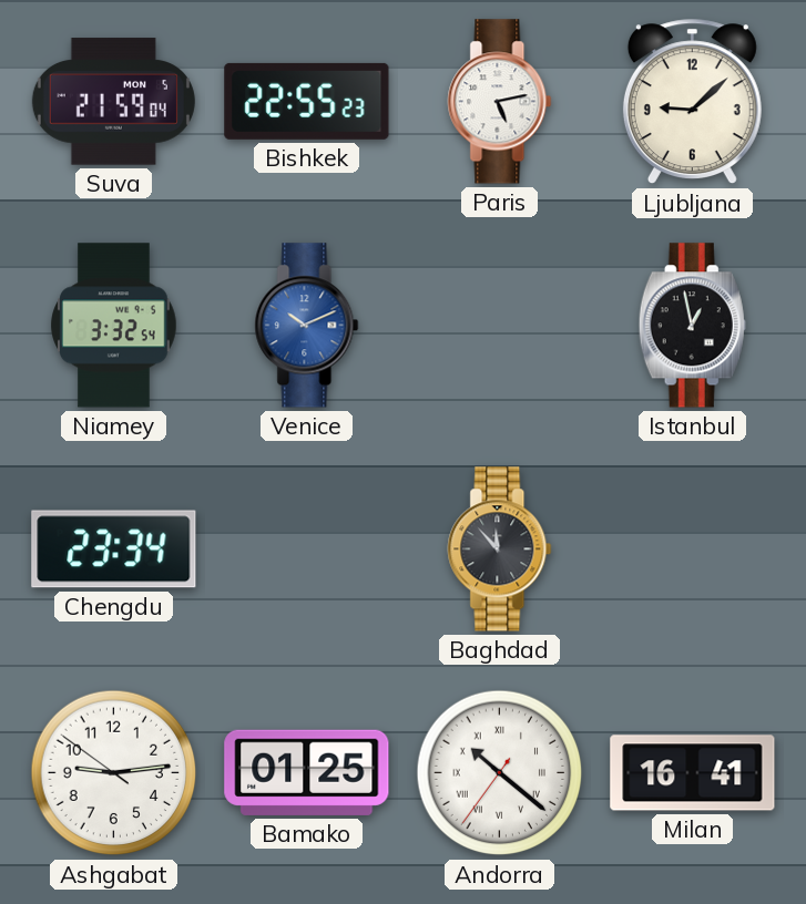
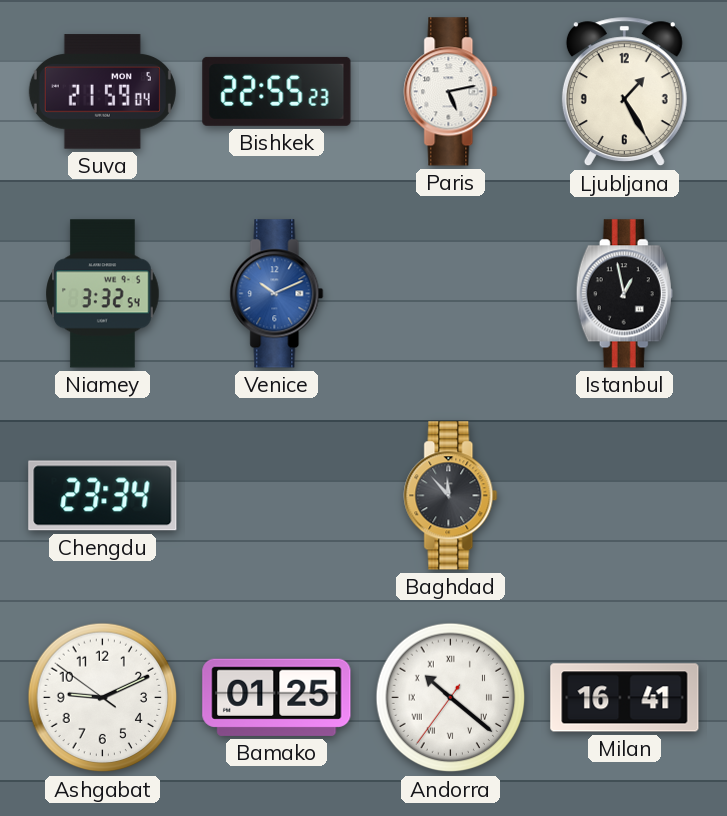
Ljubljana: 9:08 -> 1:25
Ashgabat: 9:13 -> 9:10
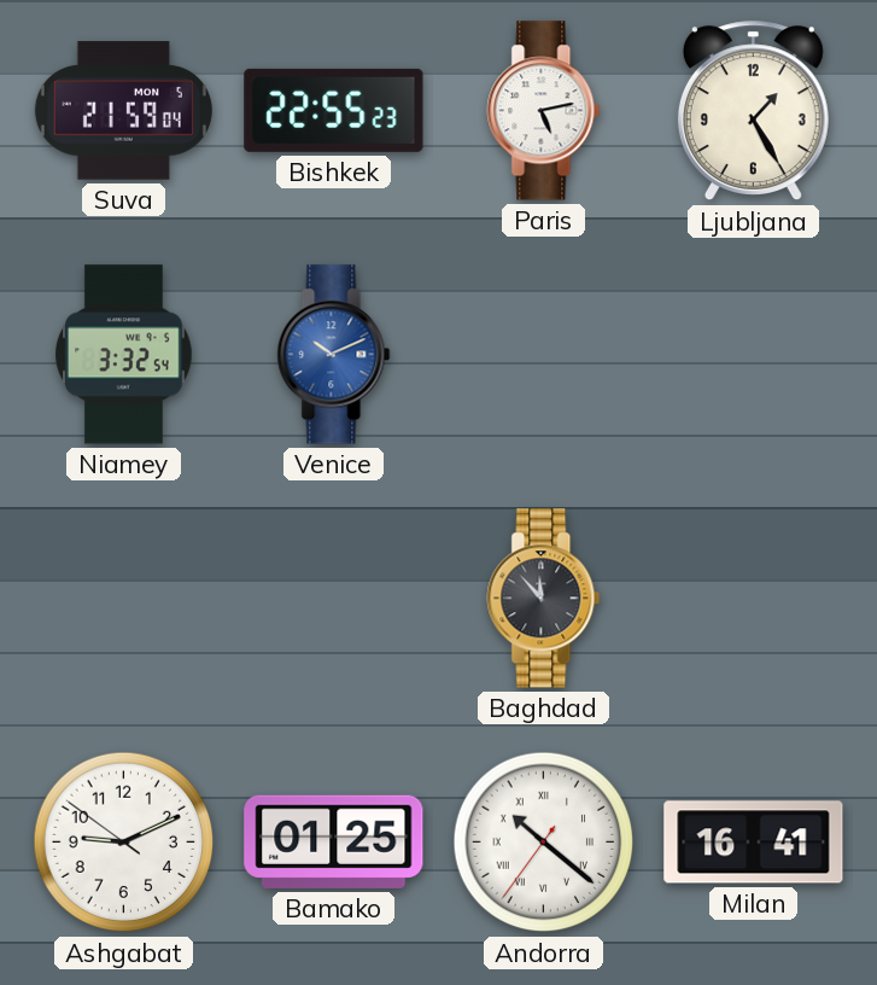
Istanbul: 12:58 -> none
Chengdu: 23:34 -> none
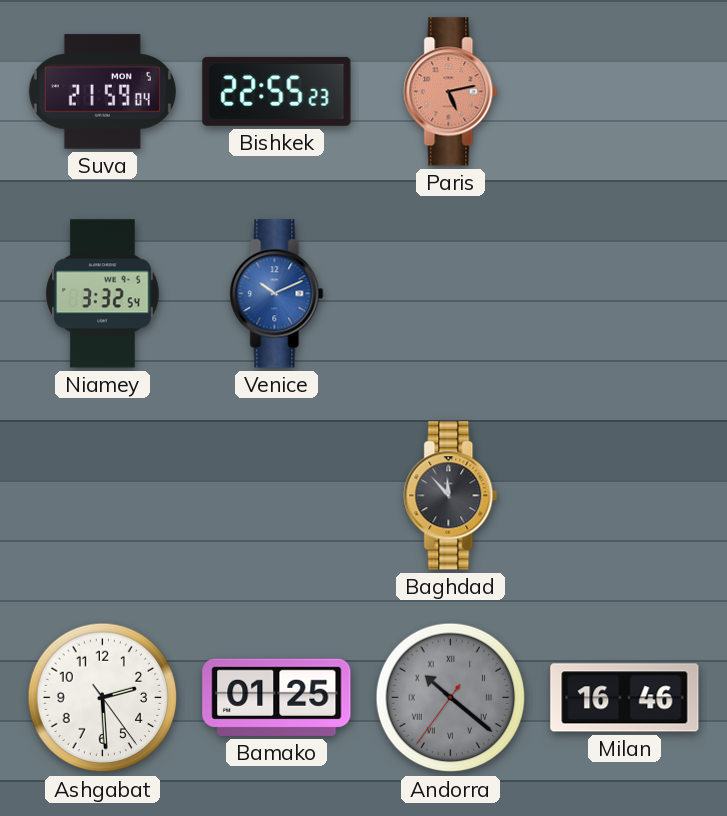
Paris dial: white -> salmon
Ljubljana: 1:25 -> none
Ashgabat: 9:10 -> 2:29
Andorra dial: white -> grey
Milan: 16:41 -> 16:46
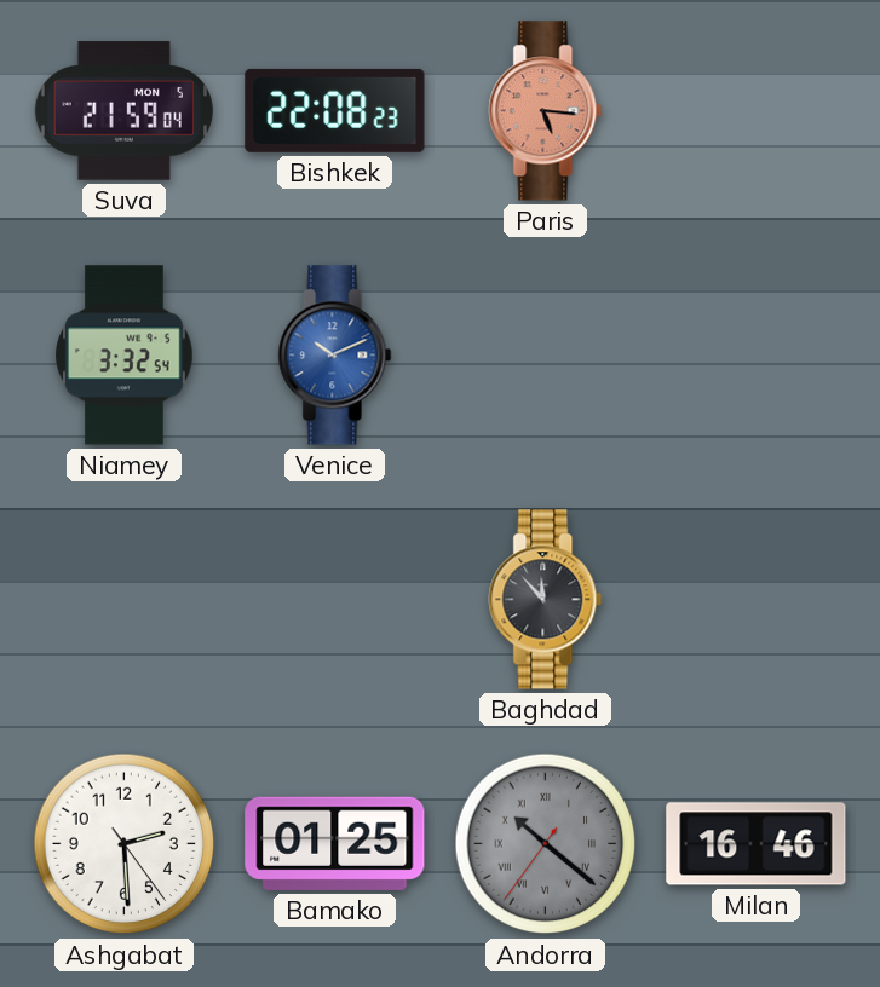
Bishkek: 22:55 -> 22:08
Paris: 5:13 -> 5:16
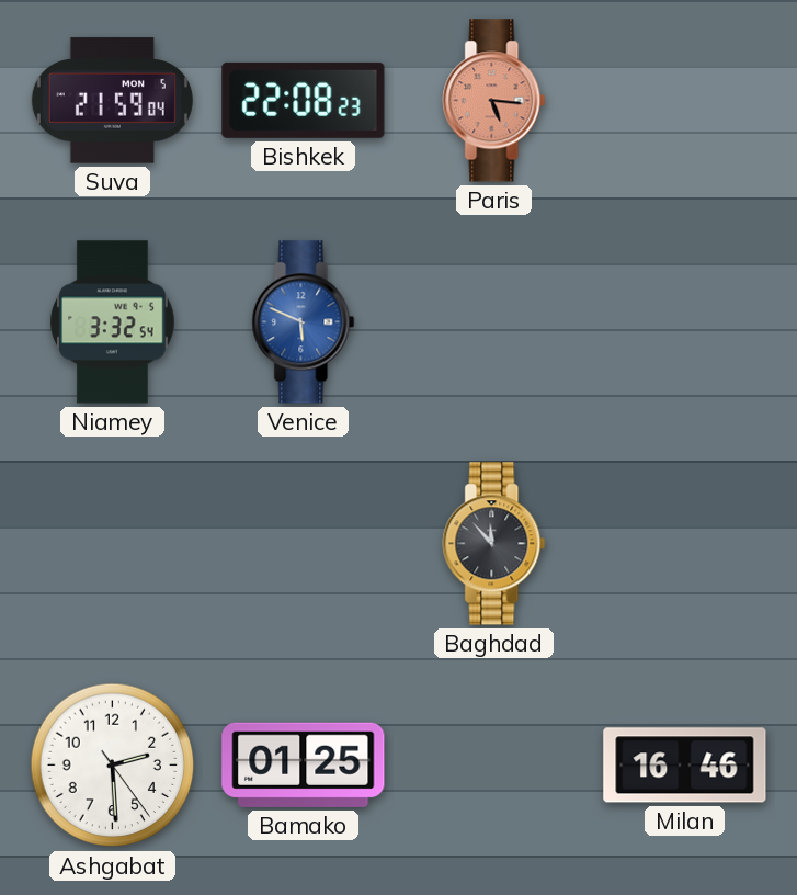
Venice: 10:11 -> 5:49
Andorra: 10:21 -> none
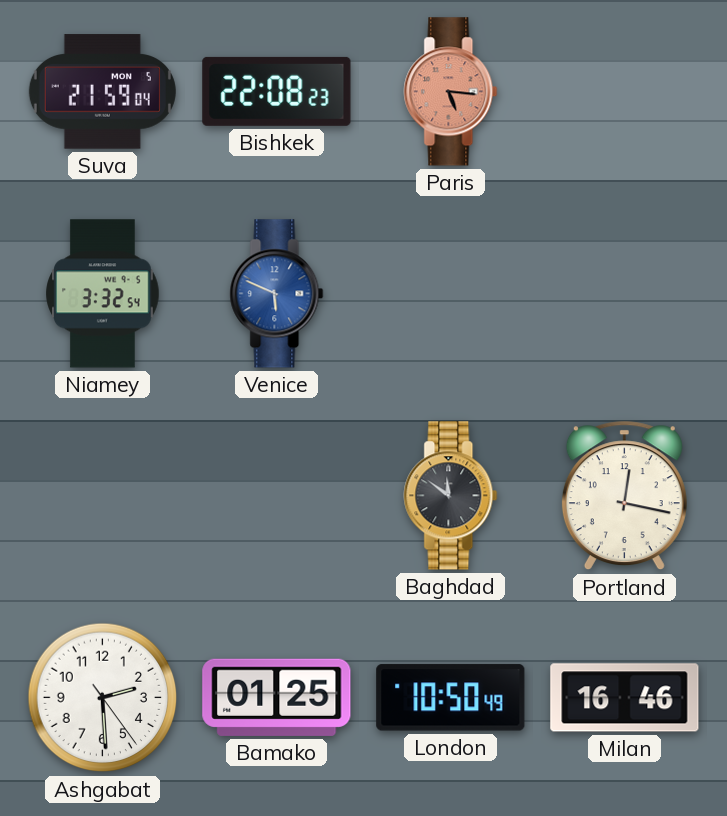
Baghdad: 11:53 -> 11:51
Portland: none -> 12:17
London: none -> 10:50
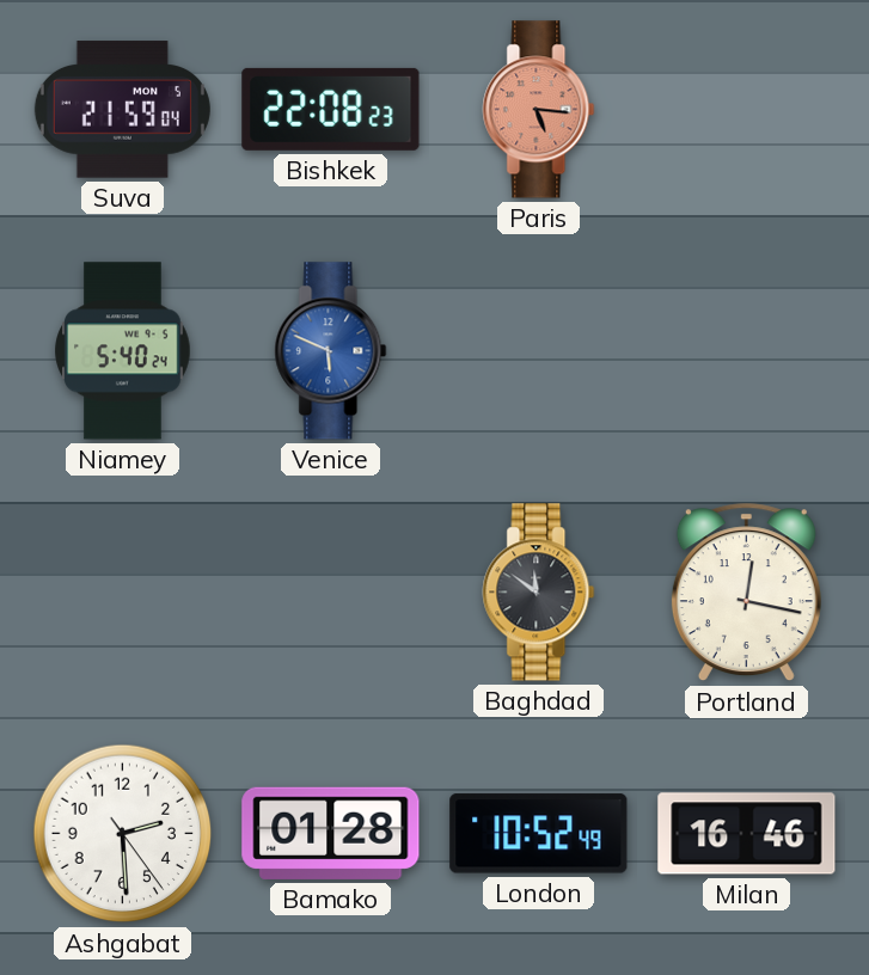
Niamey: 3:32 -> 5:40
Bamako: 01:25 -> 01:28
London: 10:50 -> 10:52
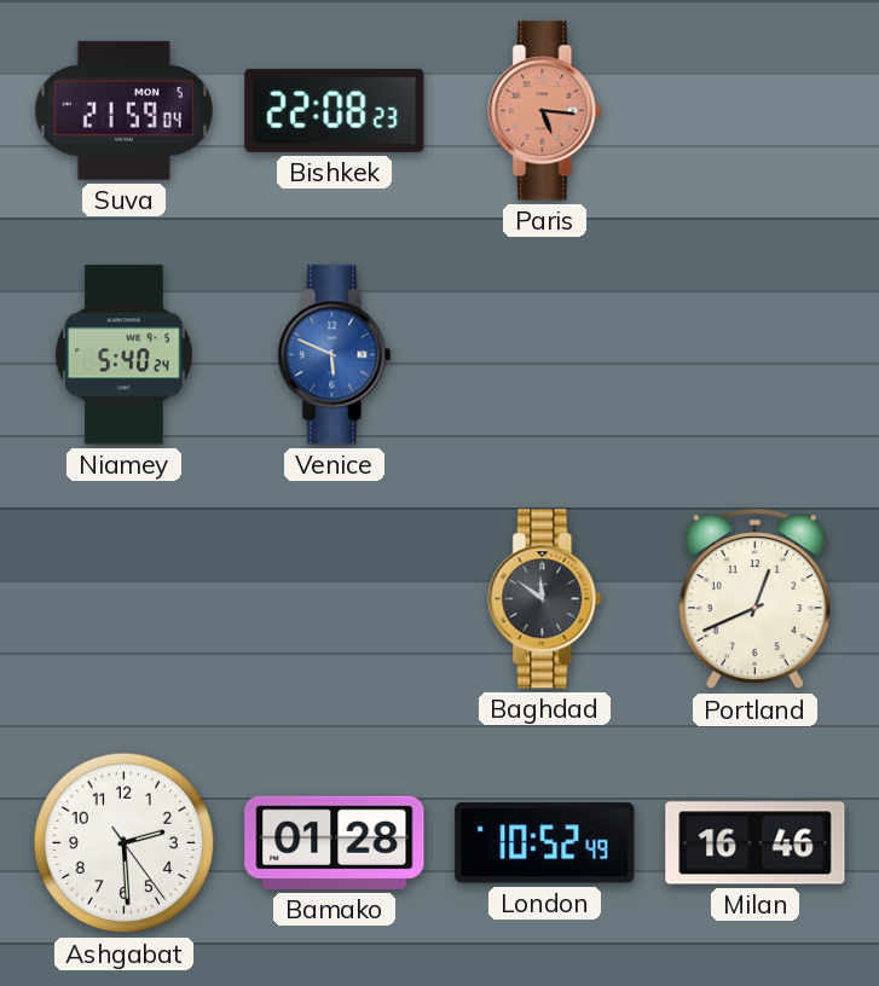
Portland: 12:17 -> 12:41
